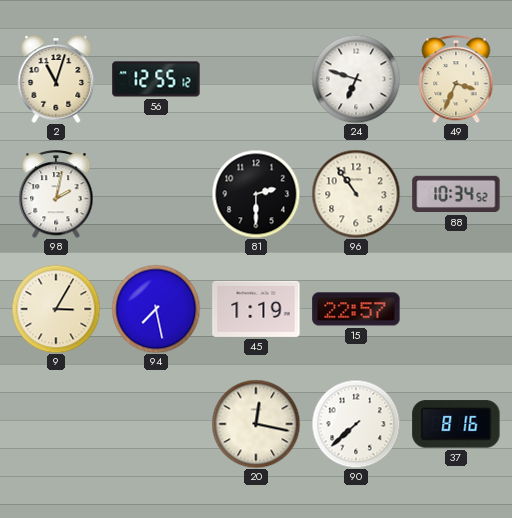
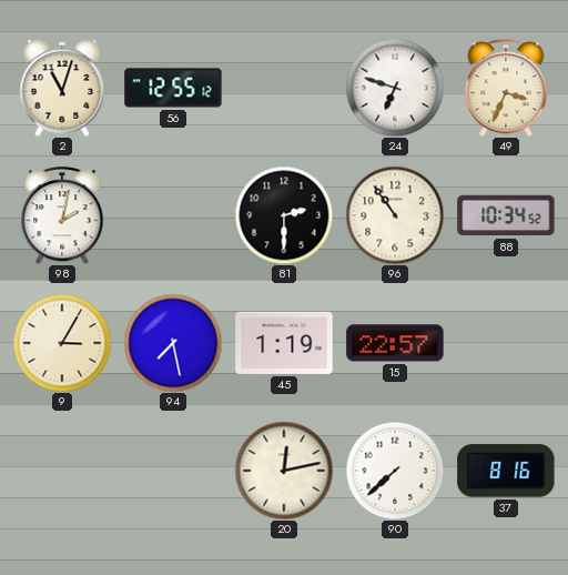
20: 12:17 -> 12:13
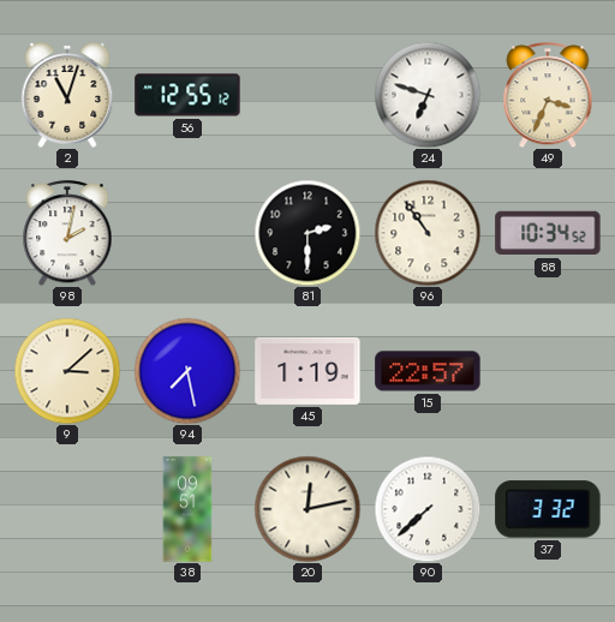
9: 3:05 -> 3:08
38: none -> 09:51
37: 8:16 -> 3:32
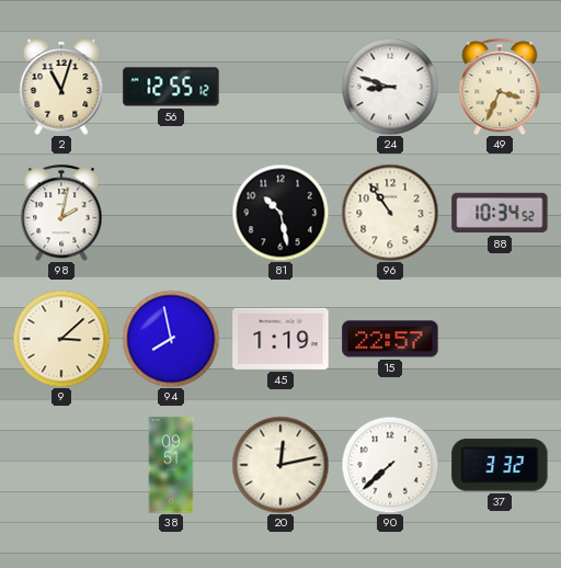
24: 6:48 -> 8:48
81: 2:30 -> 10:28
94: 7:28 -> 7:58
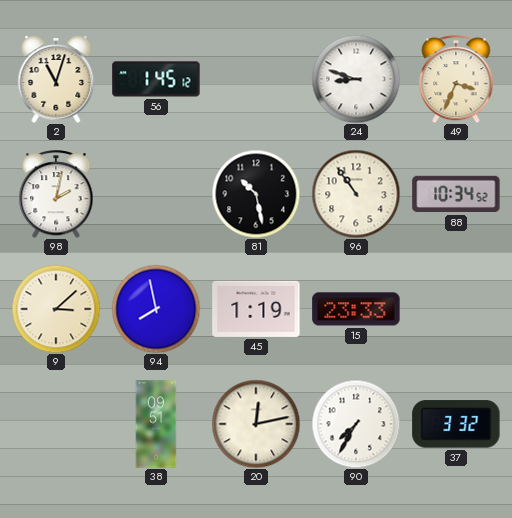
56: 12:55 -> 1:45
15: 22:57 -> 23:33
90: 7:38 -> 7:35
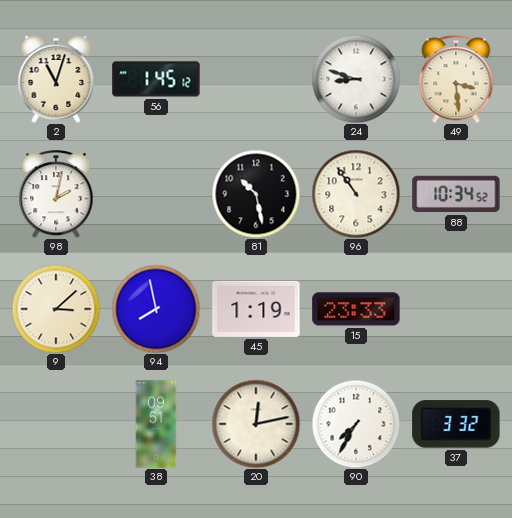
49: 3:34 -> 3:29
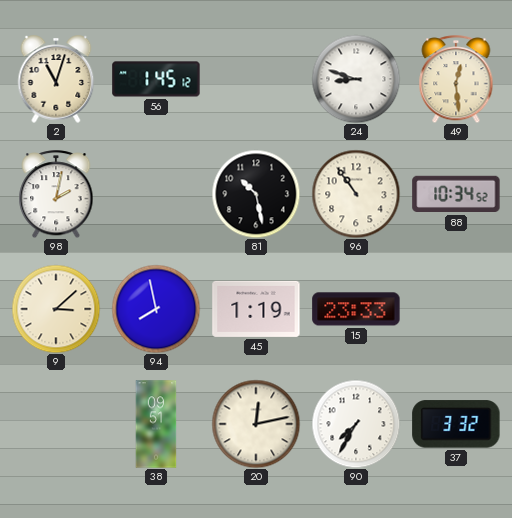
49: 3:29 -> 12:29
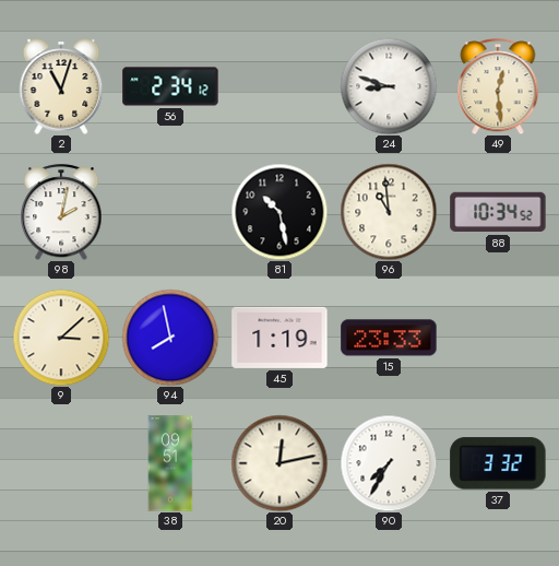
56: 1:45 -> 2:34
96: 10:54 -> 10:59
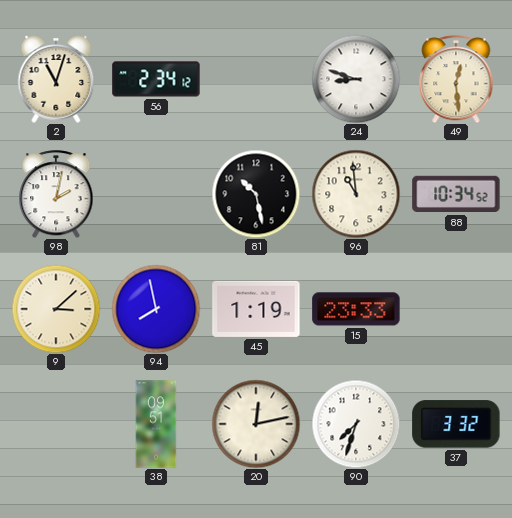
90: 7:35 -> 7:33
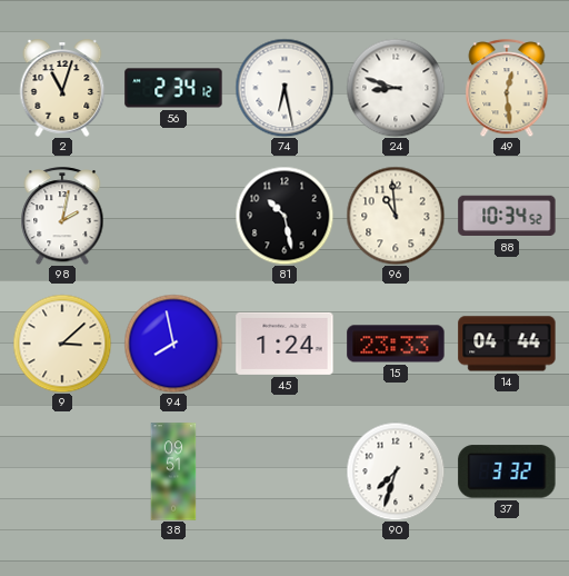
74: none -> 6:28
45: 1:19 -> 1:24
14: none -> 04:44
20: 12:13 -> none
